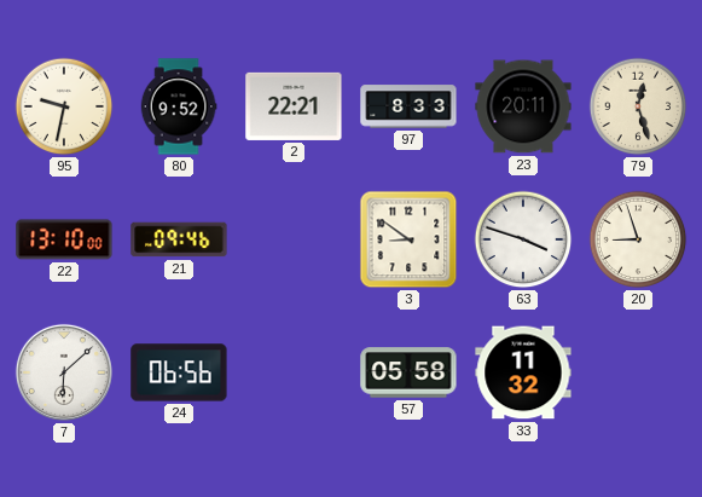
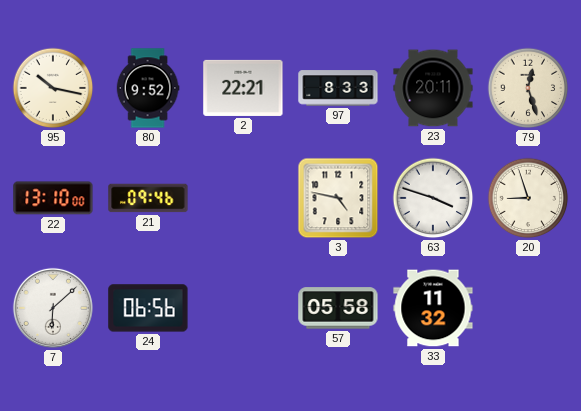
95: 9:32 -> 10:17
3: 8:51 -> 4:47
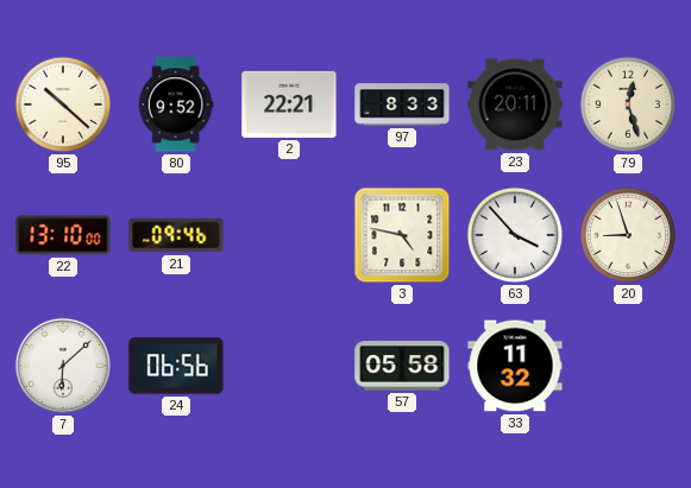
95: 10:17 -> 10:22
63: 3:48 -> 3:53
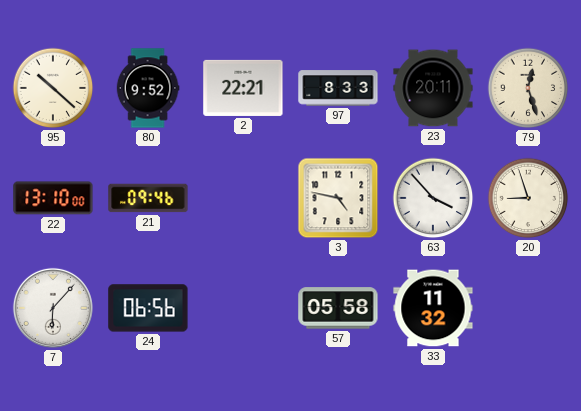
7: 6:08 -> 6:07
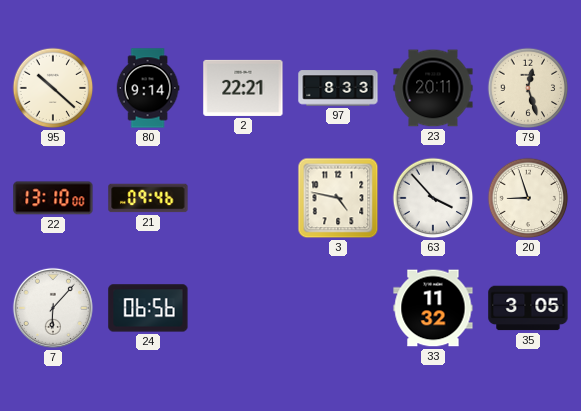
80: 9:52 -> 9:14
57: 05:58 -> none
35: none -> 3:05
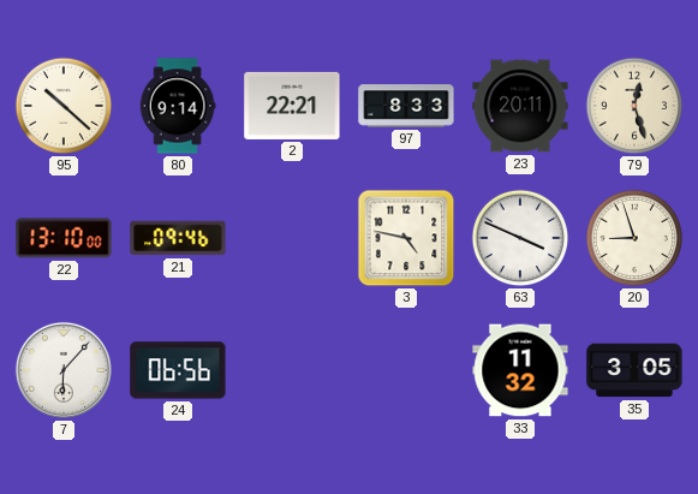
63: 3:53 -> 3:49
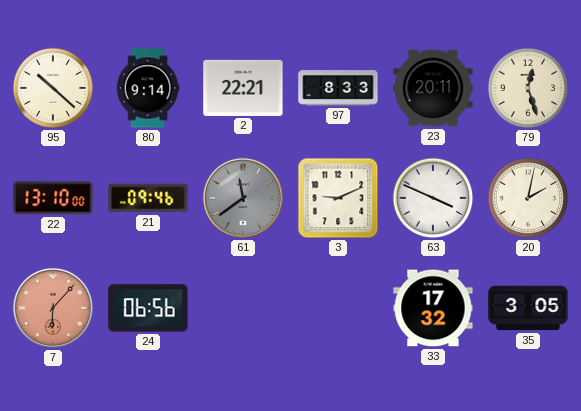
61: none -> 11:39
3: 4:47 -> 9:11
20: 8:57 -> 2:02
7 dial: white -> salmon
33: 11:32 -> 17:32
